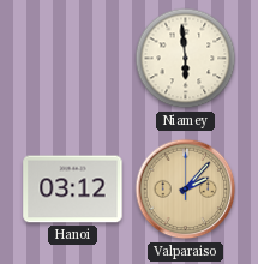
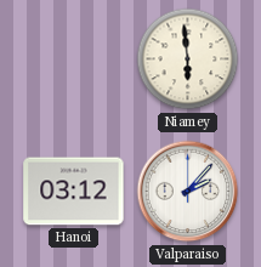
Valparaiso dial: champagne -> white
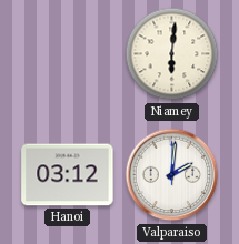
Niamey: 5:59 -> 6:01
Valparaiso: 2:07 -> 2:01
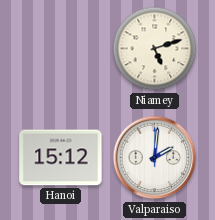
Niamey: 6:01 -> 5:12
Hanoi: 03:12 -> 15:12
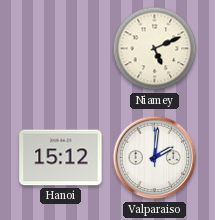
Niamey: 5:12 -> 5:11
